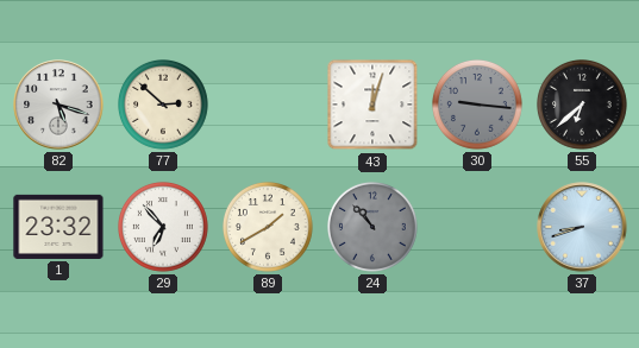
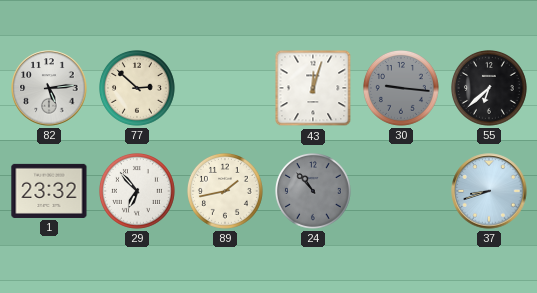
82: 5:18 -> 5:14
89: 1:40 -> 1:43
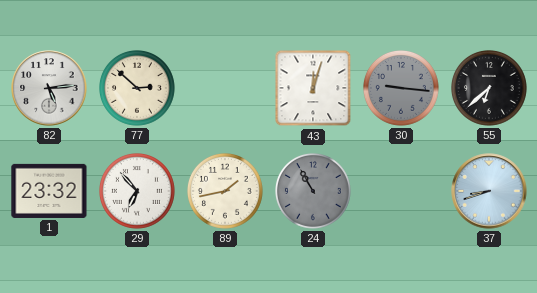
24: 10:53 -> 10:55
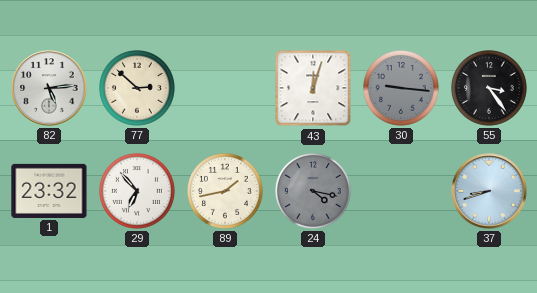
55: 6:38 -> 3:24
24: 10:55 -> 4:17
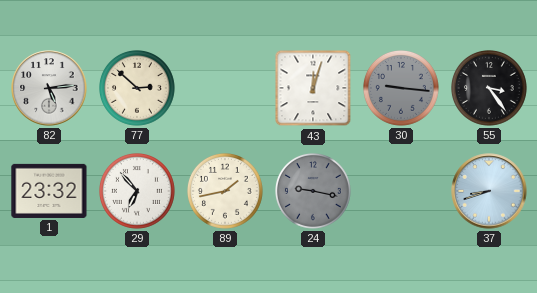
24: 4:17 -> 9:17
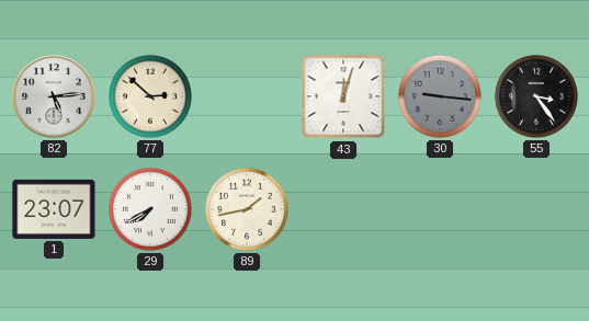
1: 23:32 -> 23:07
29: 6:53 -> 7:40
24: 9:17 -> none
37: 8:42 -> none
